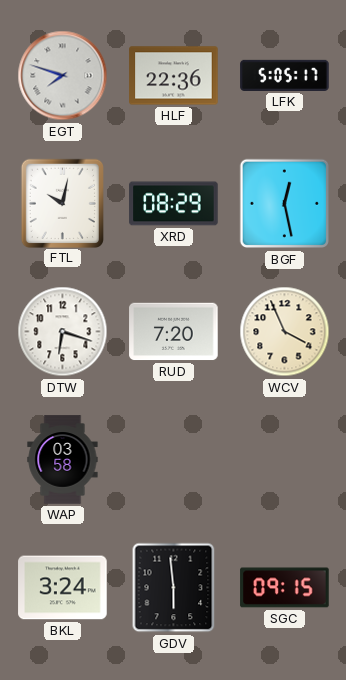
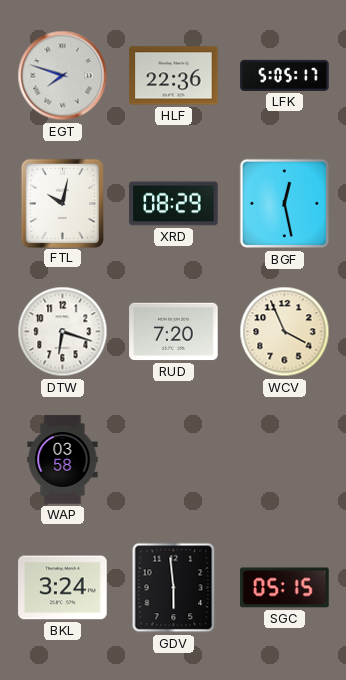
SGC: 09:15 -> 05:15
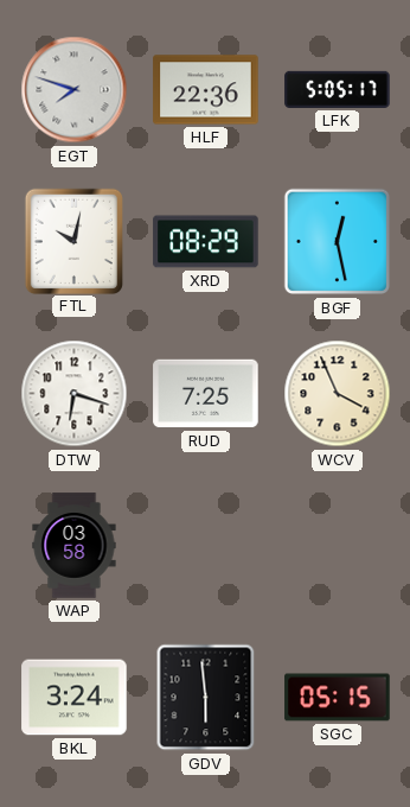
RUD: 7:20 -> 7:25
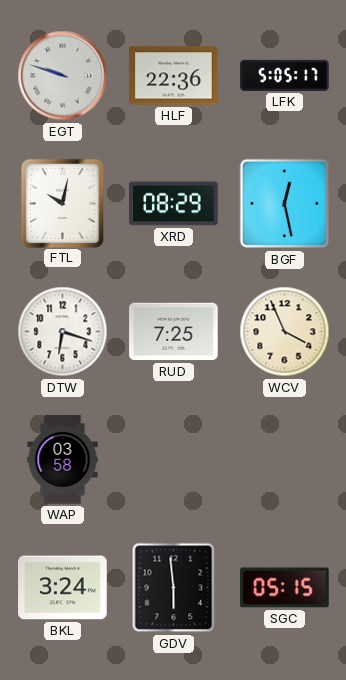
EGT: 7:48 -> 9:48
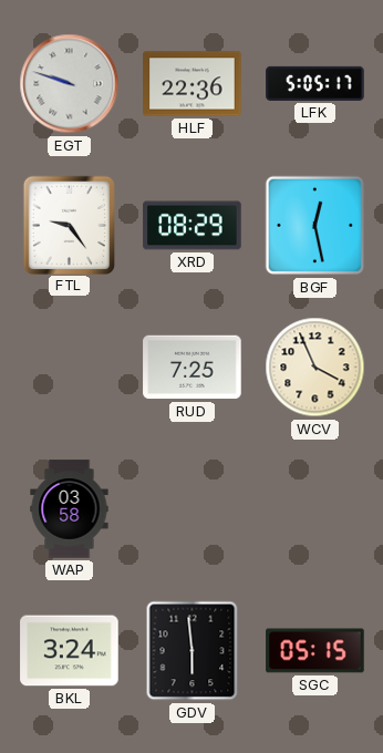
FTL: 10:02 -> 9:24
DTW: 6:18 -> none
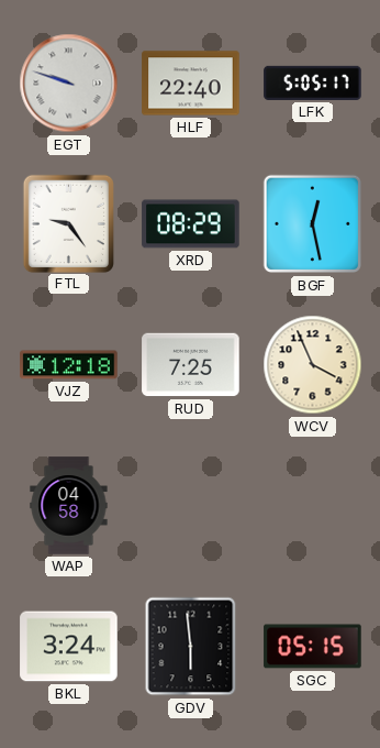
HLF: 22:36 -> 22:40
VJZ: none -> 12:18
WAP: 03:58 -> 04:58
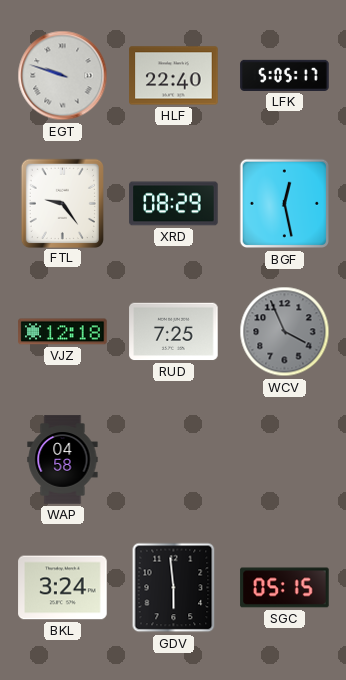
WCV dial: cream -> grey
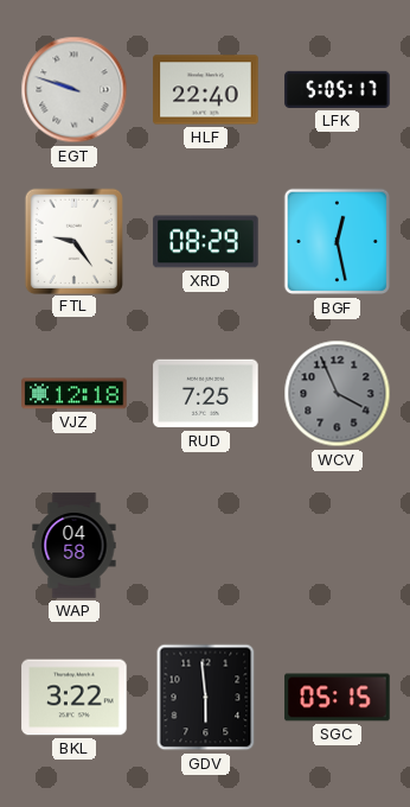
BKL: 3:24 -> 3:22
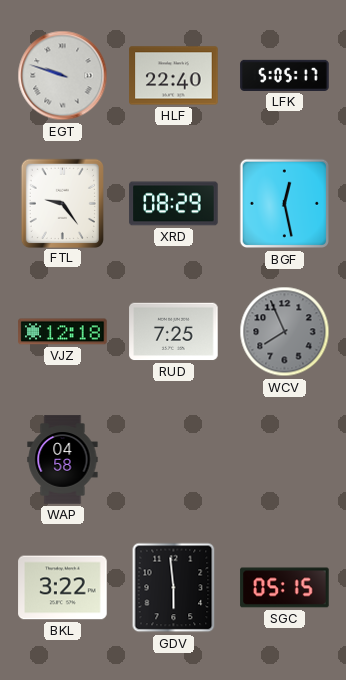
WCV: 3:56 -> 7:56
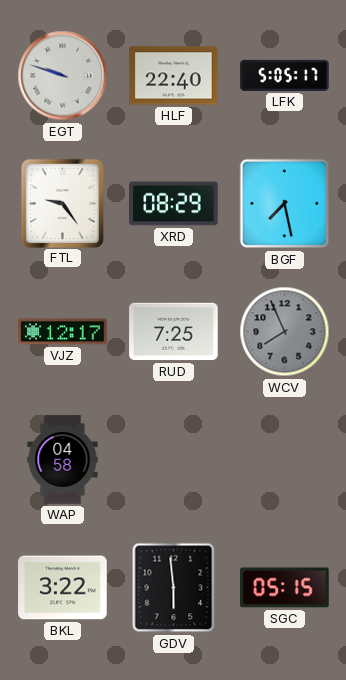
BGF: 12:28 -> 7:28
VJZ: 12:18 -> 12:17
